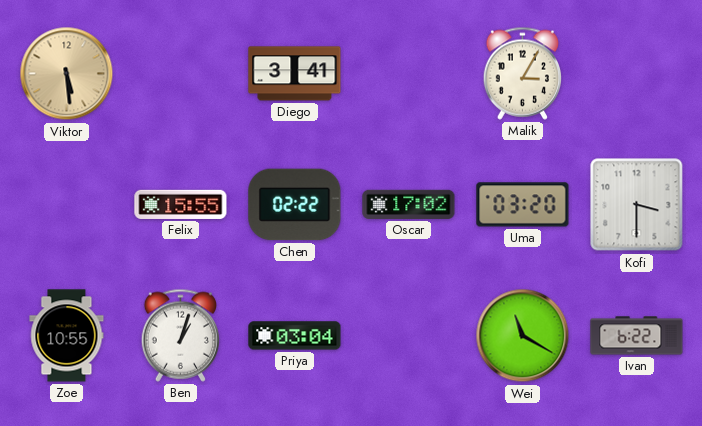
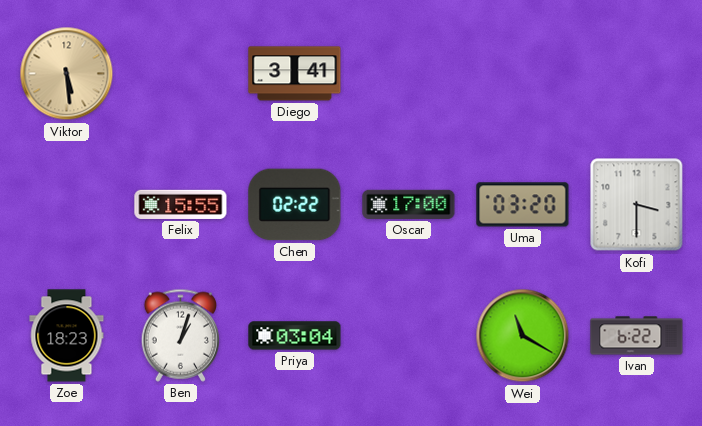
Malik: 3:05 -> none
Oscar: 17:02 -> 17:00
Zoe: 10:55 -> 18:23
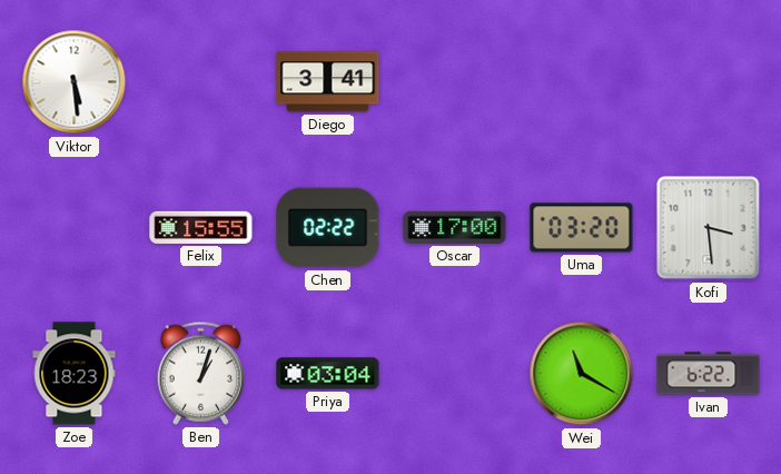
Viktor dial: champagne -> white
Kofi: 3:30 -> 3:29
